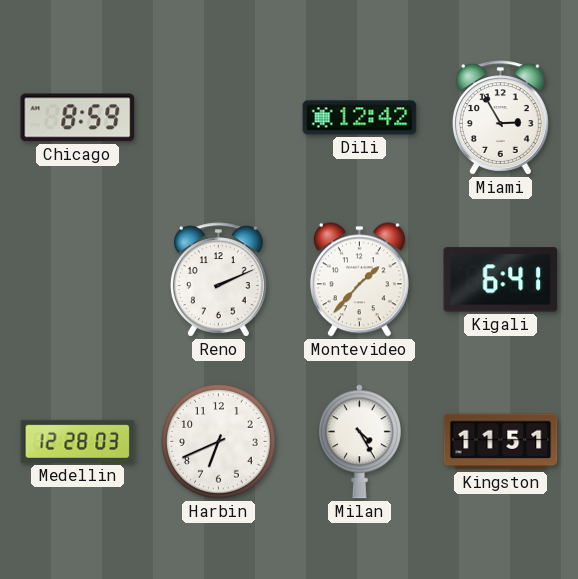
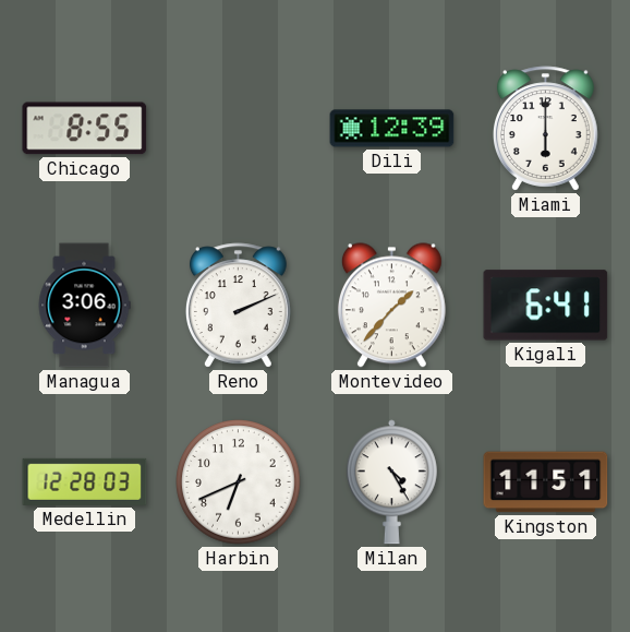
Chicago: 8:59 -> 8:55
Dili: 12:42 -> 12:39
Miami: 2:55 -> 6:00
Managua: none -> 3:06
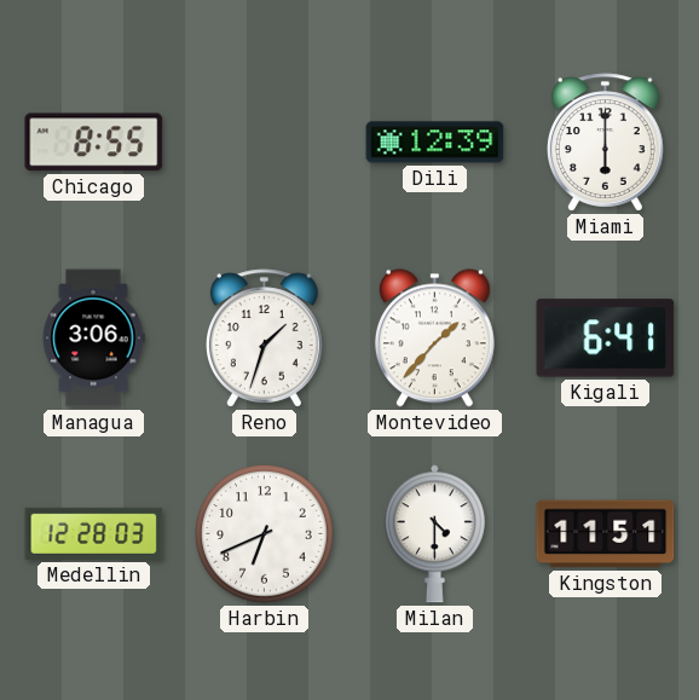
Reno: 2:11 -> 1:33
Milan: 4:25 -> 4:30
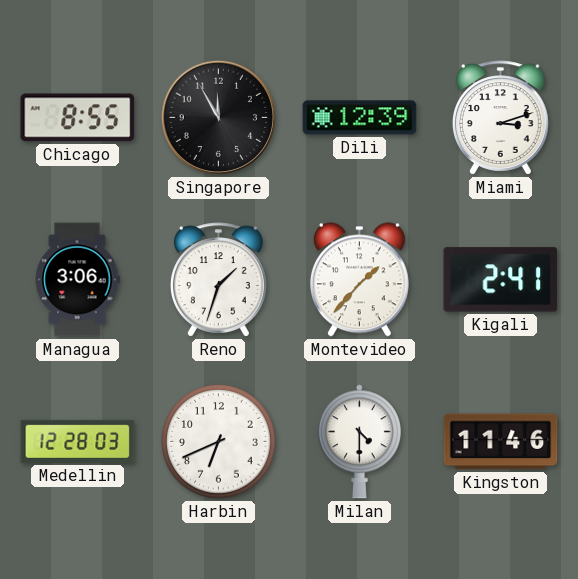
Singapore: none -> 11:55
Miami: 6:00 -> 3:12
Kigali: 6:41 -> 2:41
Kingston: 11:51 -> 11:46
